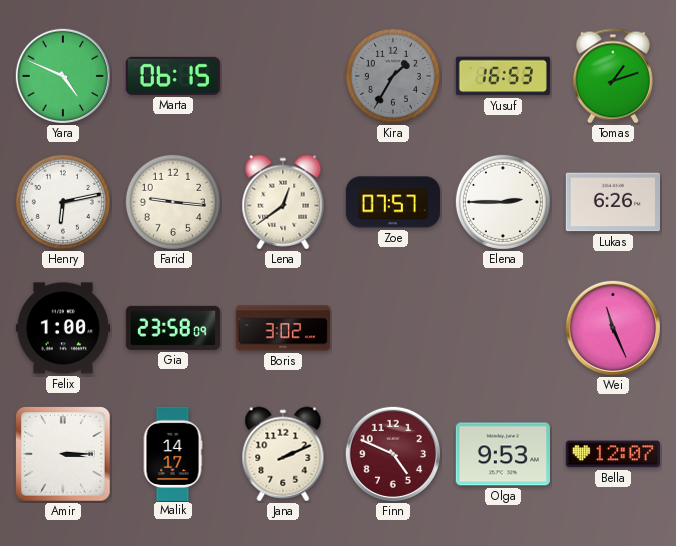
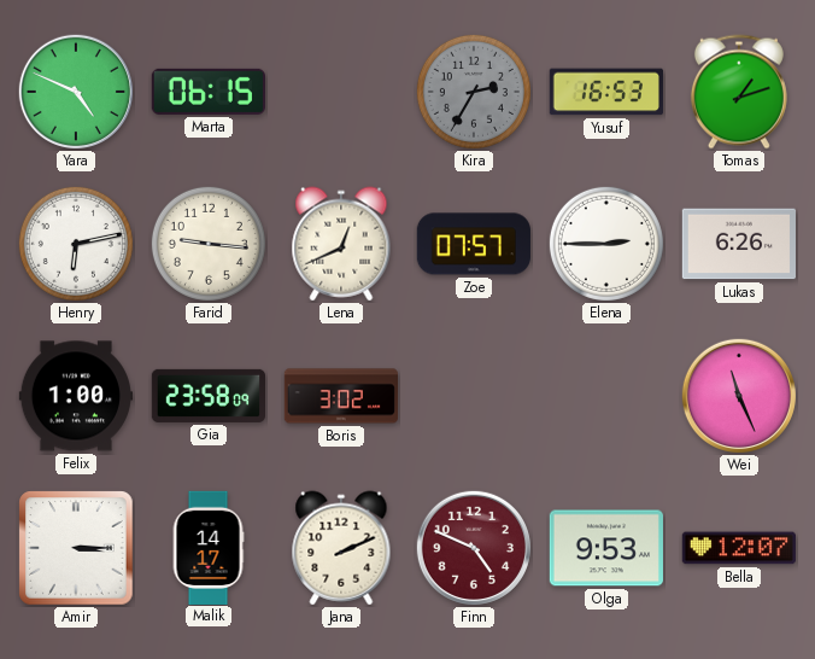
Kira: 1:35 -> 2:35
Lena: 12:39 -> 12:41
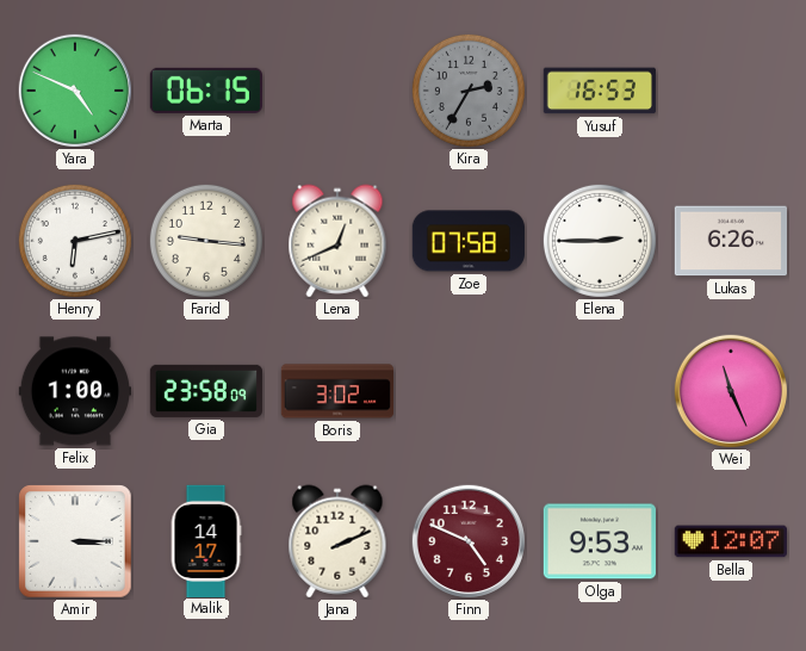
Tomas: 1:12 -> none
Zoe: 07:57 -> 07:58
